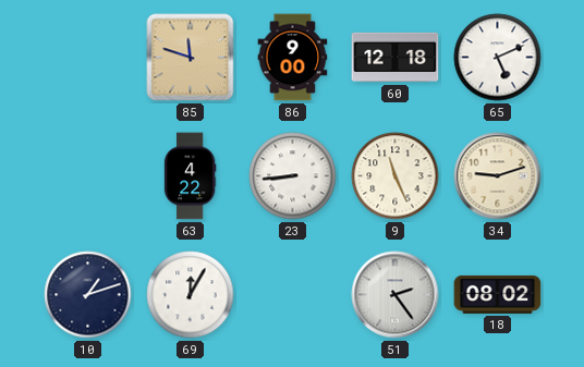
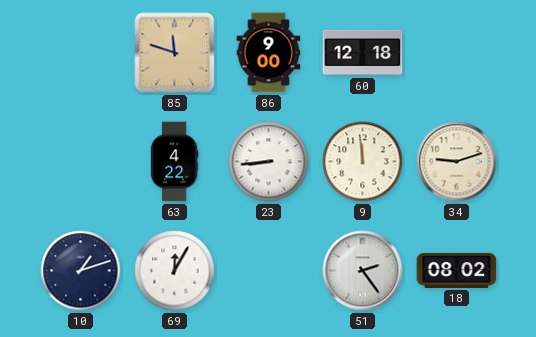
65: 5:11 -> none
9: 11:26 -> 11:59
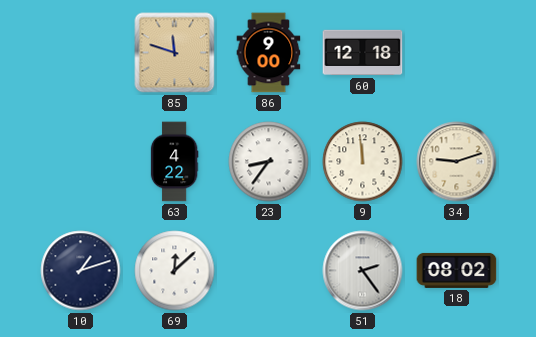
23: 8:44 -> 8:36
69: 12:05 -> 12:08
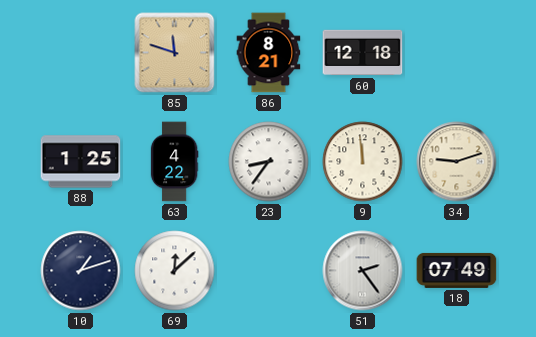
86: 9:00 -> 8:21
88: none -> 1:25
18: 08:02 -> 07:49
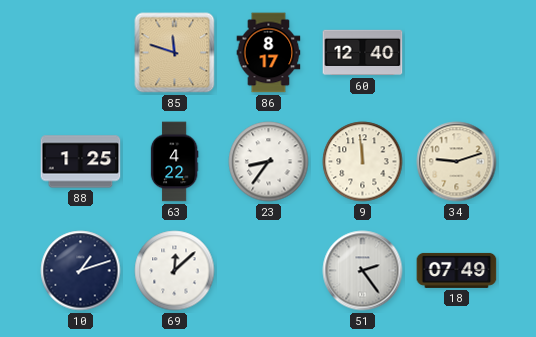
86: 8:21 -> 8:17
60: 12:18 -> 12:40
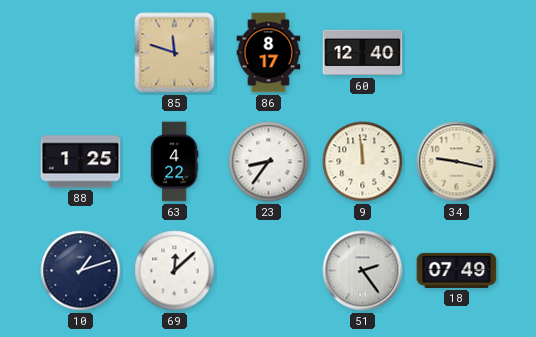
34: 9:12 -> 9:17
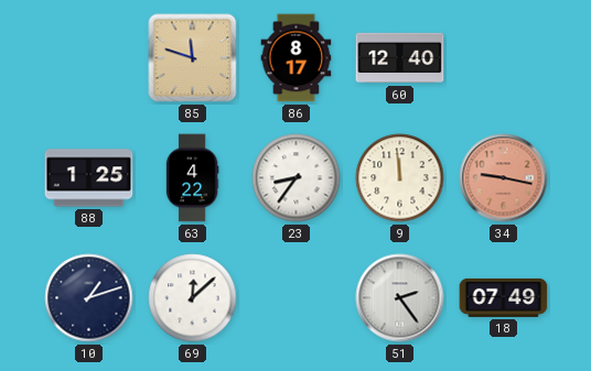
34 dial: cream -> salmon
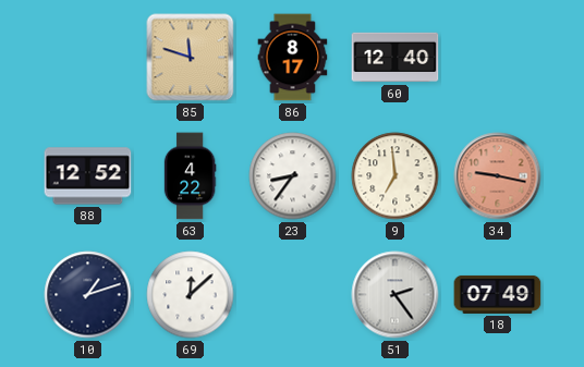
88: 1:25 -> 12:52
9: 11:59 -> 6:59
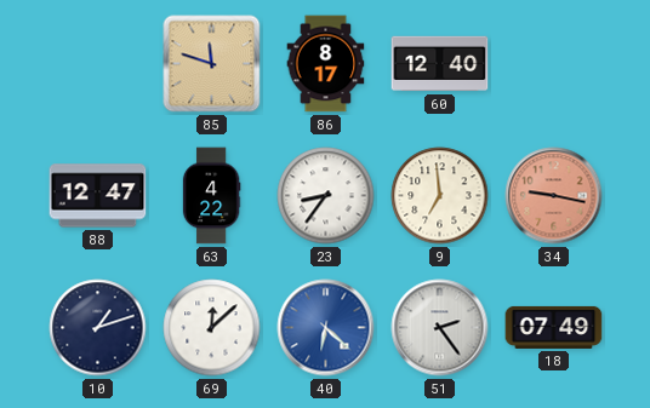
88: 12:52 -> 12:47
40: none -> 6:22
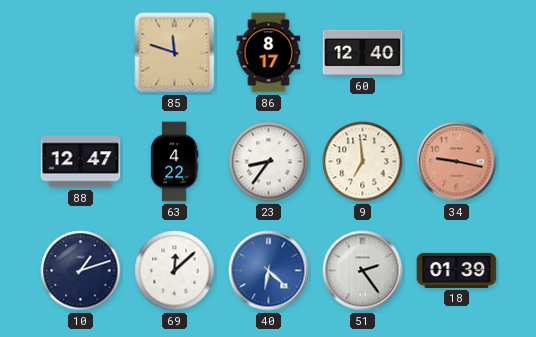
18: 07:49 -> 01:39
